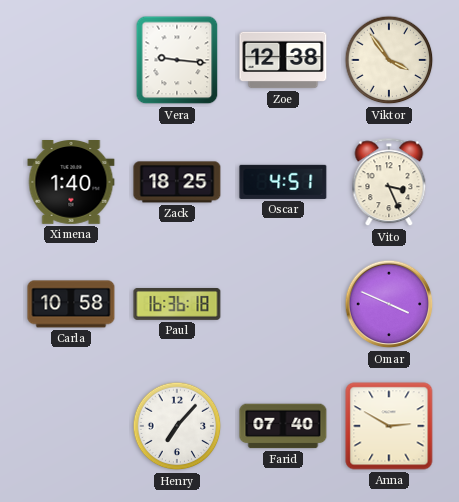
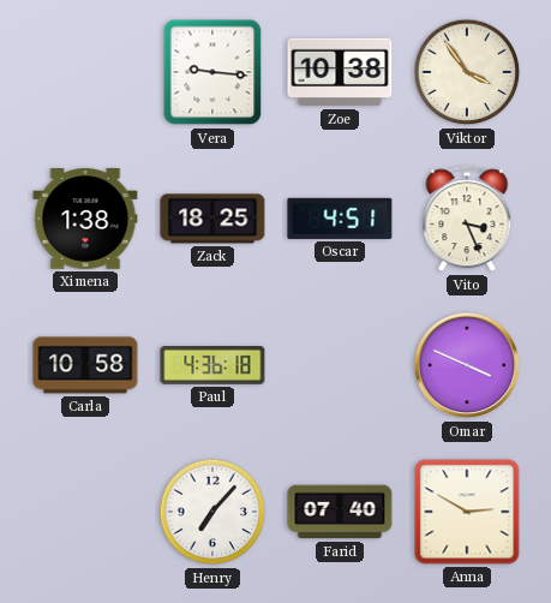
Zoe: 12:38 -> 10:38
Ximena: 1:40 -> 1:38
Paul: 16:36 -> 4:36
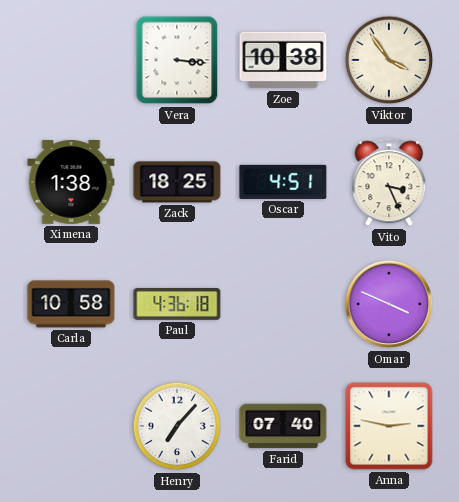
Vera: 9:16 -> 3:16
Anna: 2:50 -> 2:47
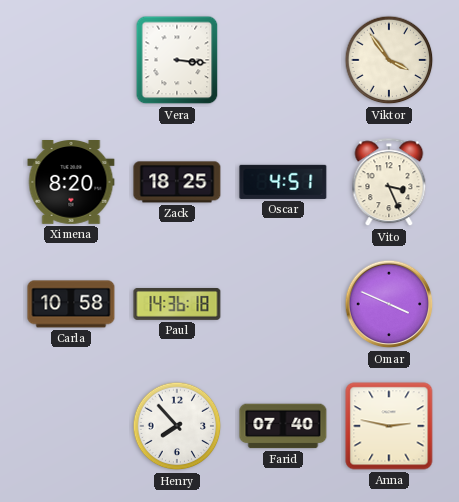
Zoe: 10:38 -> none
Ximena: 1:38 -> 8:20
Paul: 4:36 -> 14:36
Henry: 7:07 -> 7:53
